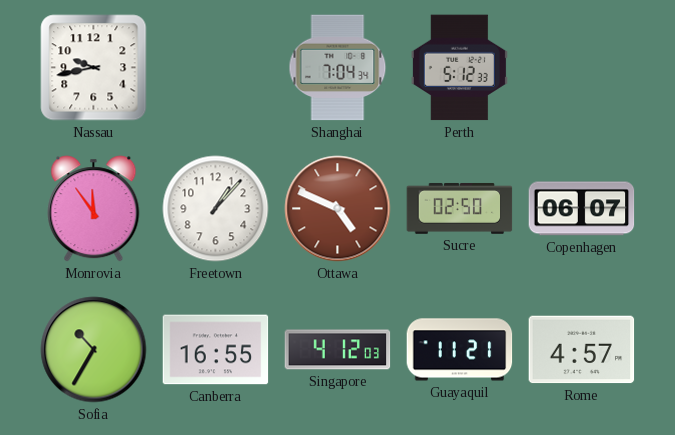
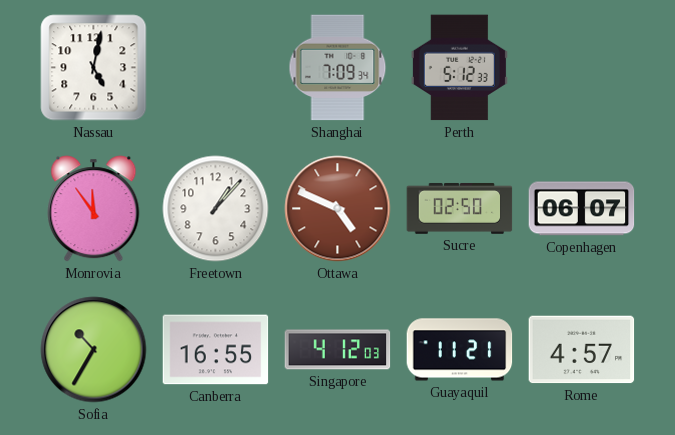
Nassau: 9:43 -> 5:02
Shanghai: 7:04 -> 7:09
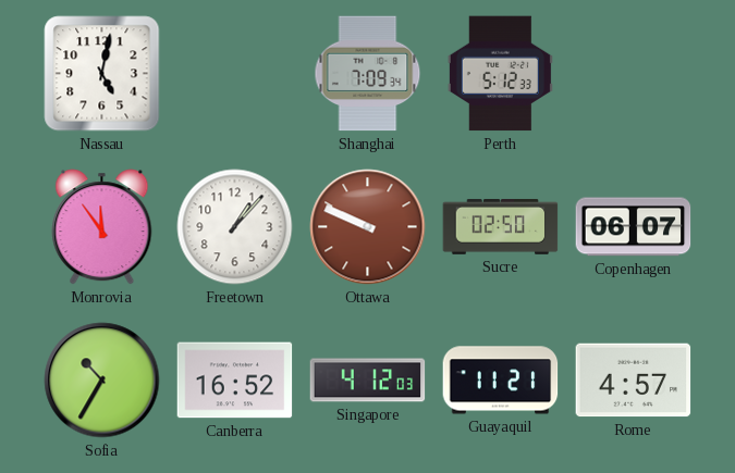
Ottawa: 4:49 -> 9:49
Canberra: 16:55 -> 16:52
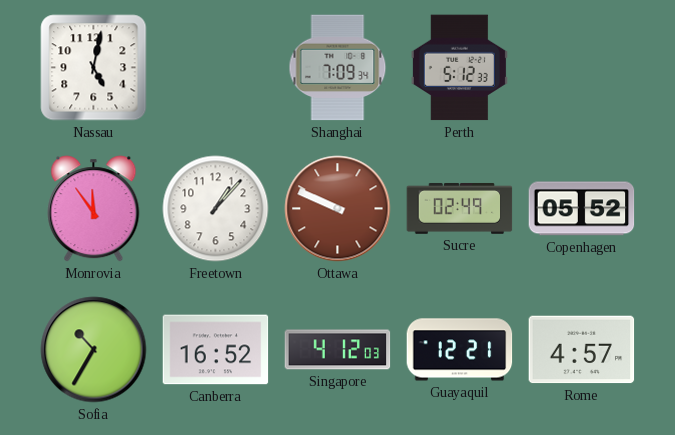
Sucre: 02:50 -> 02:49
Copenhagen: 06:07 -> 05:52
Guayaquil: 11:21 -> 12:21
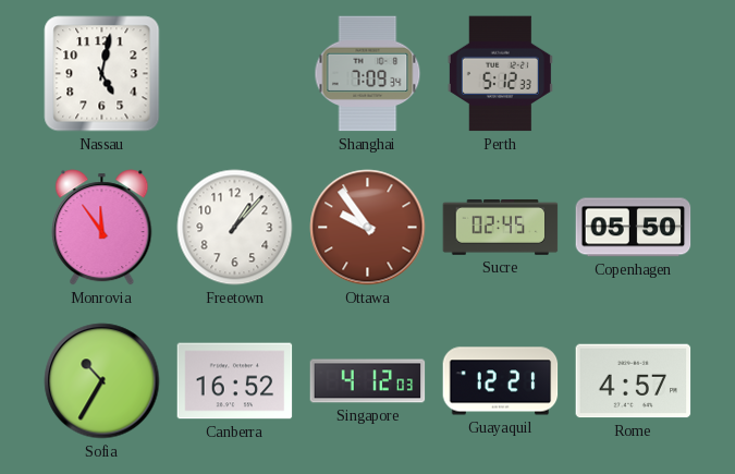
Ottawa: 9:49 -> 9:54
Sucre: 02:49 -> 02:45
Copenhagen: 05:52 -> 05:50
